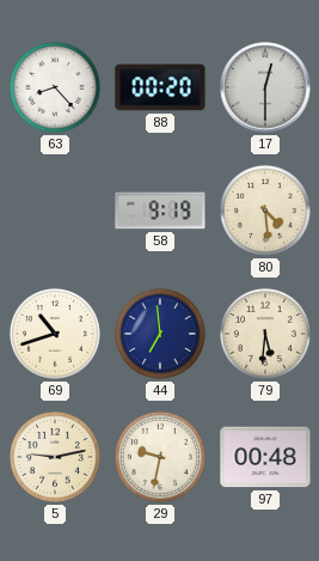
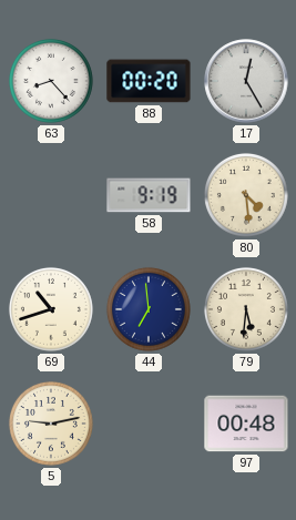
17: 12:30 -> 12:25
29: 9:32 -> none
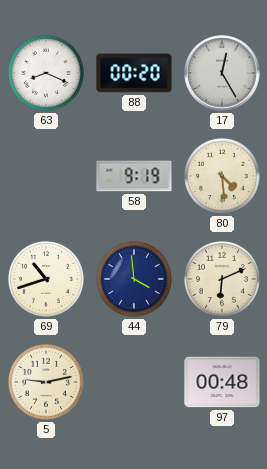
63: 8:23 -> 8:19
44: 6:59 -> 3:59
79: 5:31 -> 6:11
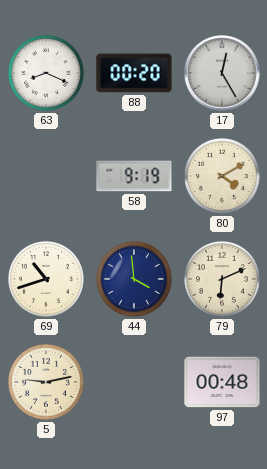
80: 4:29 -> 4:10
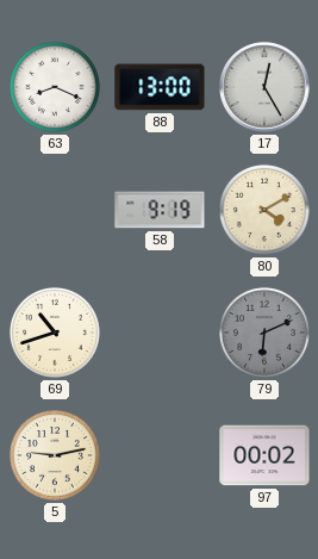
88: 00:20 -> 13:00
44: 3:59 -> none
79 dial: cream -> grey
97: 00:48 -> 00:02
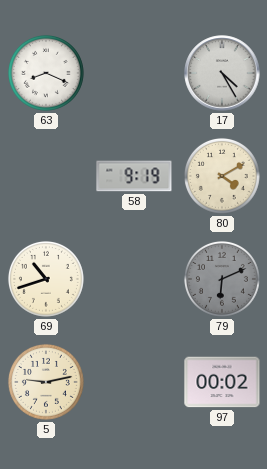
88: 13:00 -> none
17: 12:25 -> 4:25
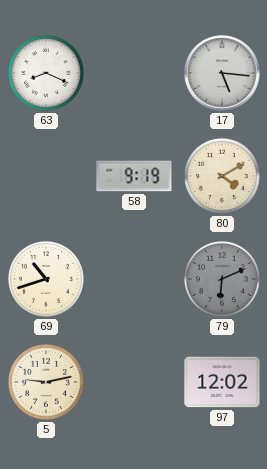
17: 4:25 -> 5:16
97: 00:02 -> 12:02
